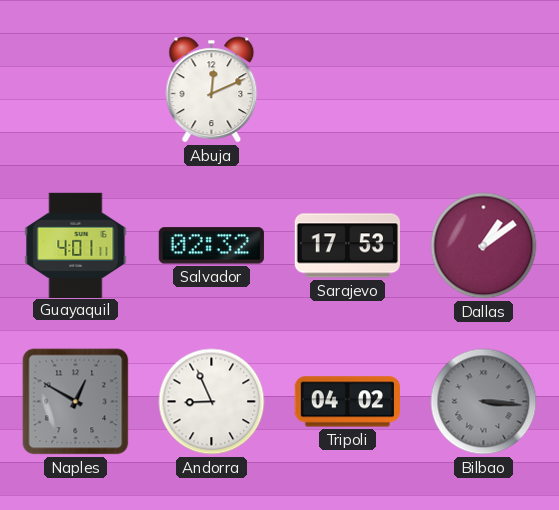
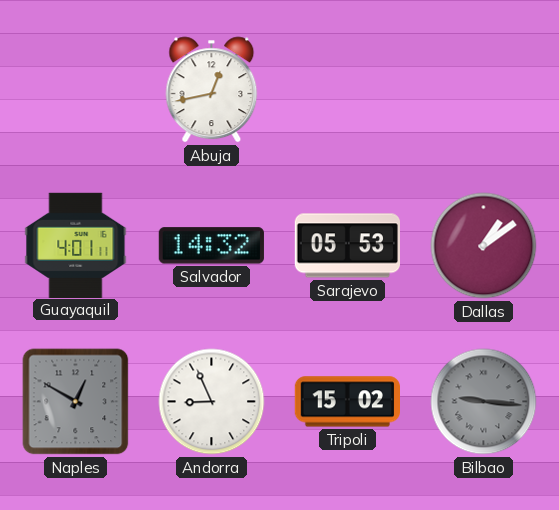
Abuja: 12:11 -> 12:43
Salvador: 02:32 -> 14:32
Sarajevo: 17:53 -> 05:53
Tripoli: 04:02 -> 15:02
Bilbao: 3:16 -> 9:16
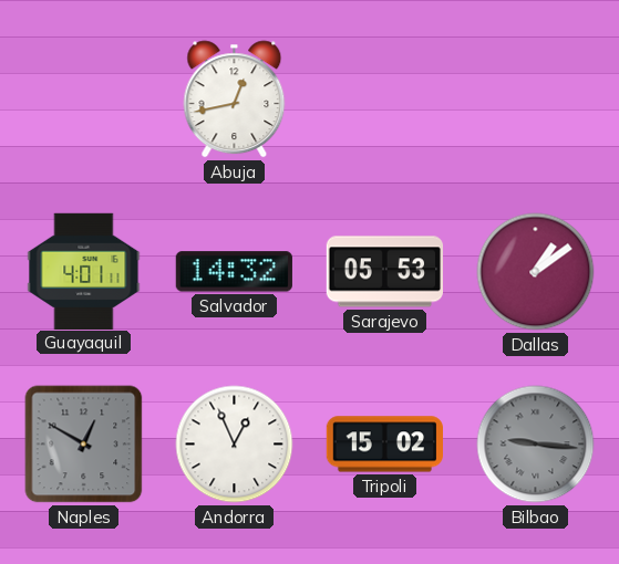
Andorra: 8:56 -> 12:56
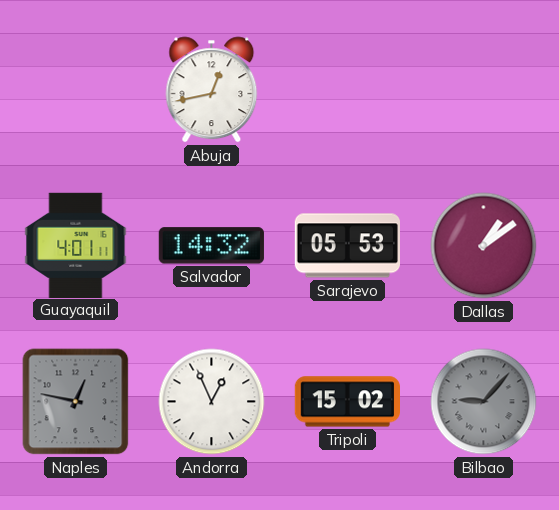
Naples: 12:50 -> 12:47
Bilbao: 9:16 -> 9:07
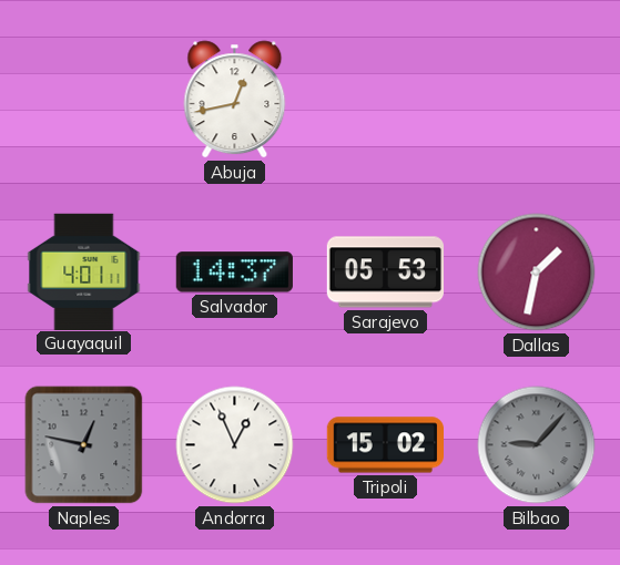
Salvador: 14:32 -> 14:37
Dallas: 1:09 -> 1:32
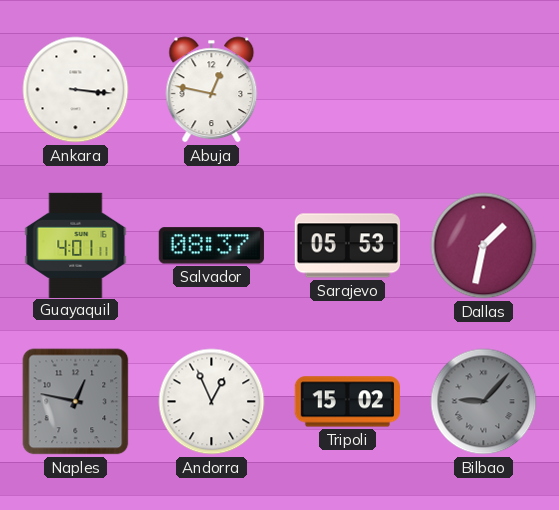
Ankara: none -> 3:16
Abuja: 12:43 -> 12:47
Salvador: 14:37 -> 08:37
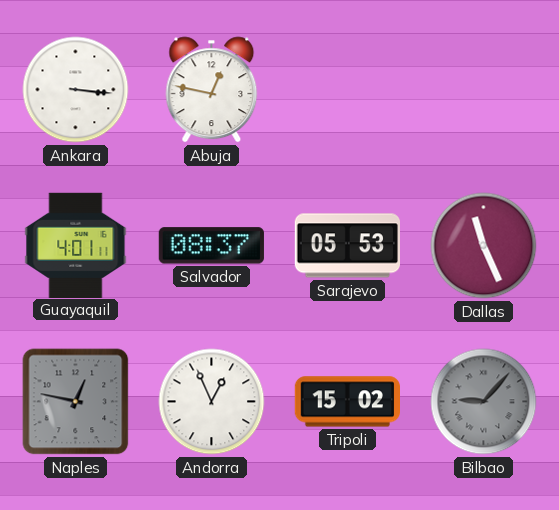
Dallas: 1:32 -> 11:26
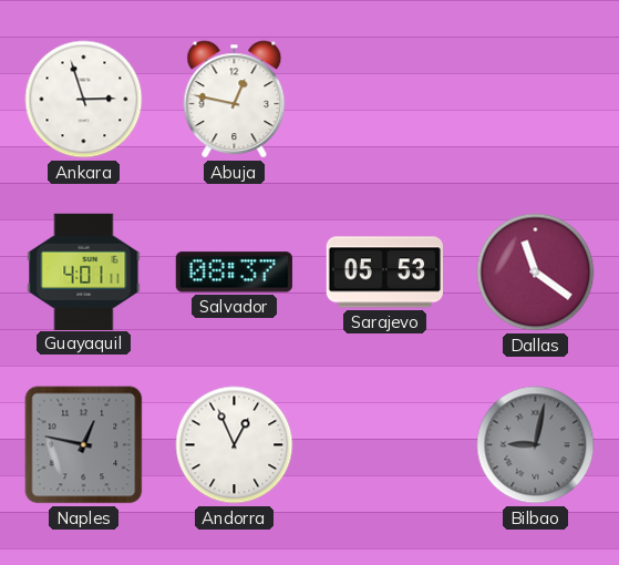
Ankara: 3:16 -> 2:57
Dallas: 11:26 -> 11:21
Tripoli: 15:02 -> none
Bilbao: 9:07 -> 9:02
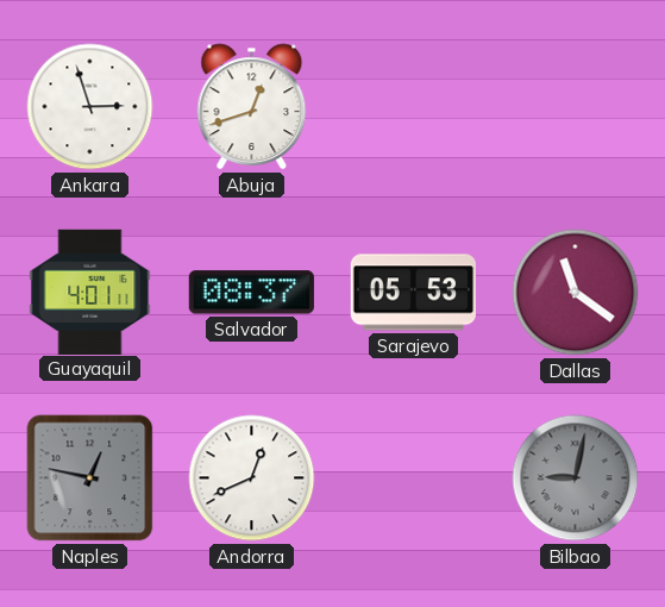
Abuja: 12:47 -> 12:42
Andorra: 12:56 -> 12:41
